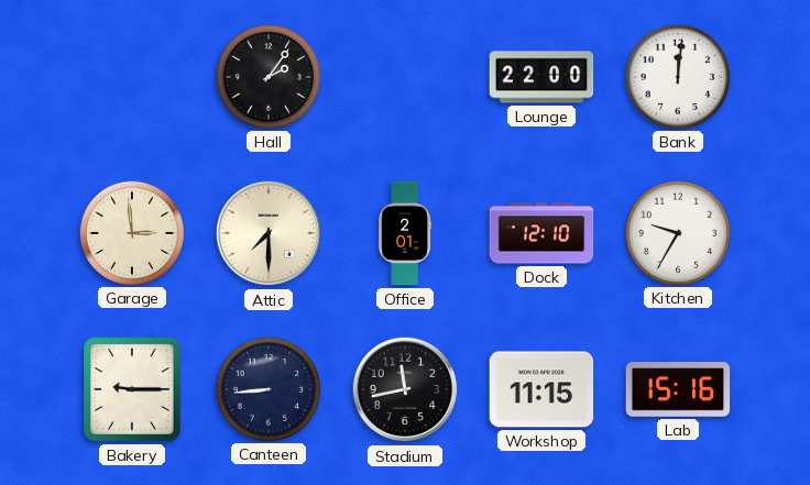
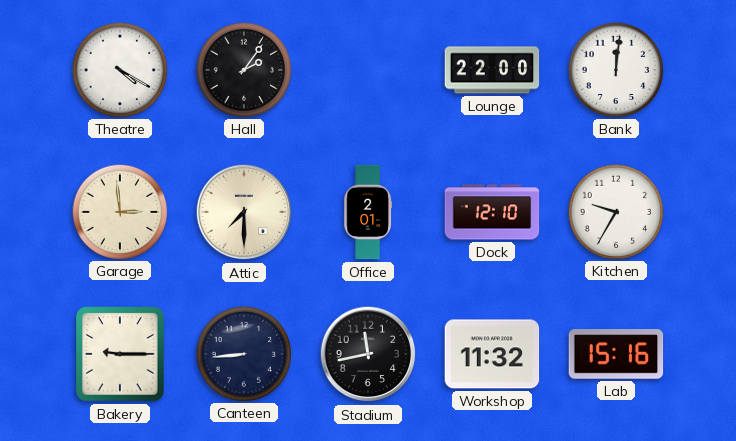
Theatre: none -> 4:20
Workshop: 11:15 -> 11:32
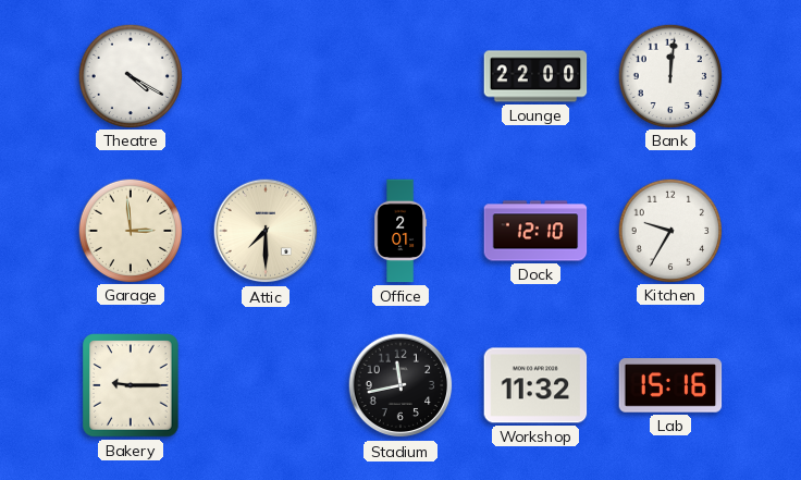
Hall: 2:06 -> none
Canteen: 8:44 -> none
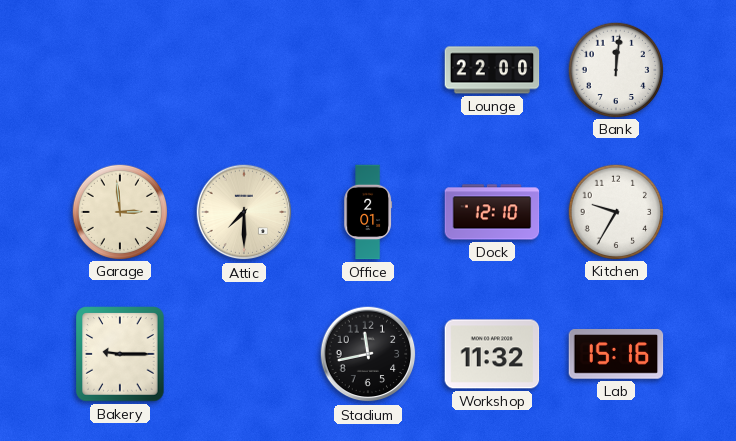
Theatre: 4:20 -> none
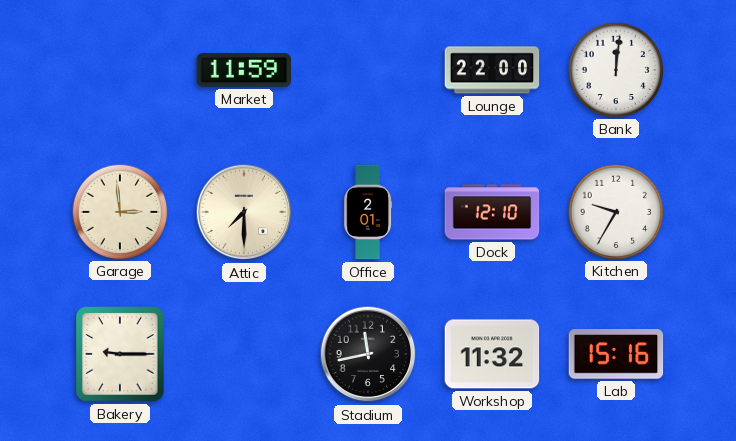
Market: none -> 11:59
